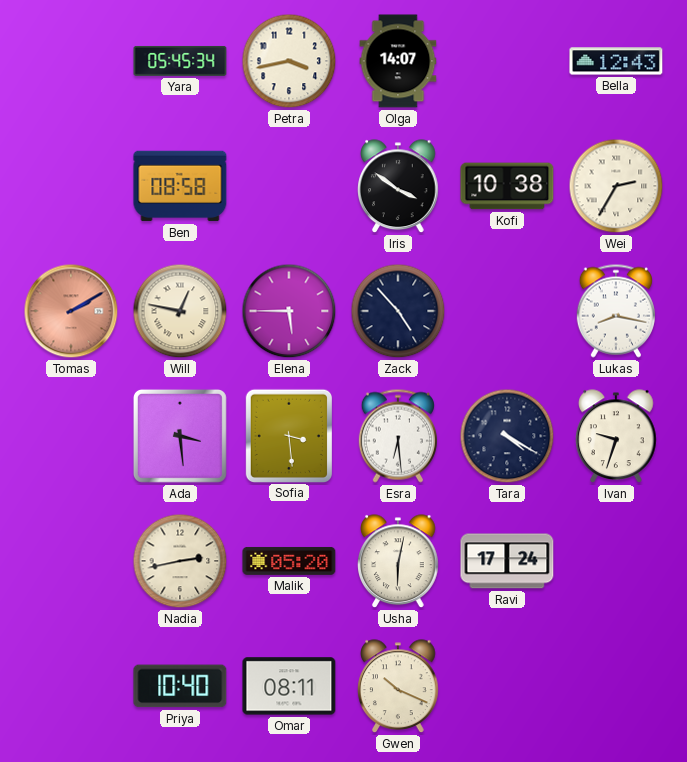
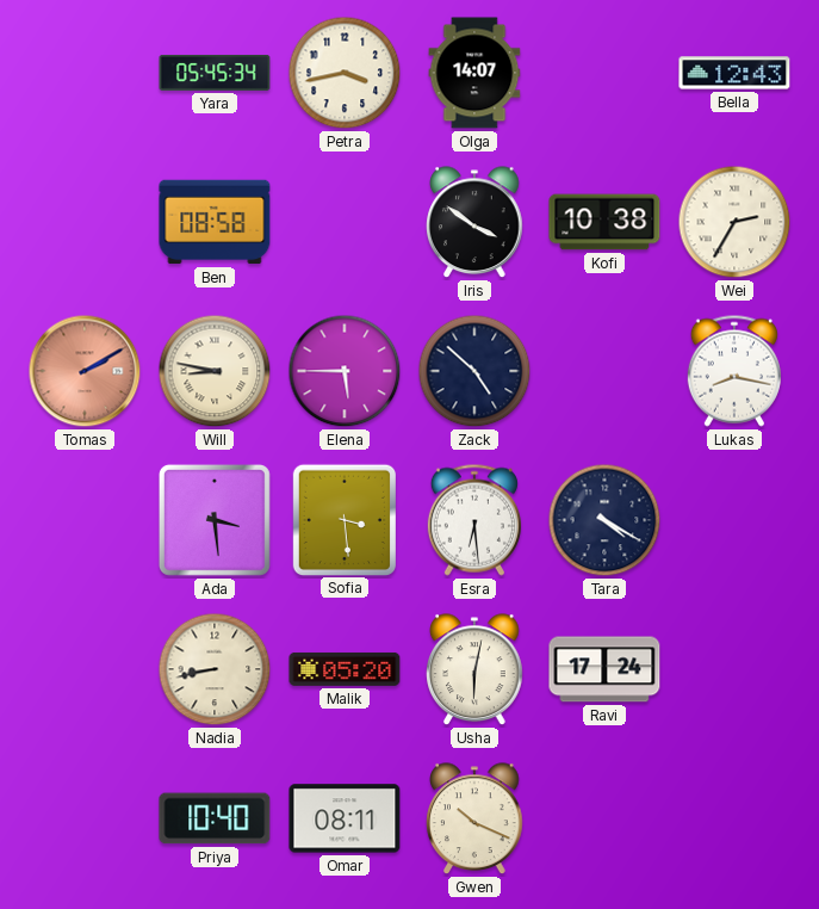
Will: 12:47 -> 8:47
Zack: 4:53 -> 4:52
Ivan: 9:33 -> none
Nadia: 2:43 -> 8:43
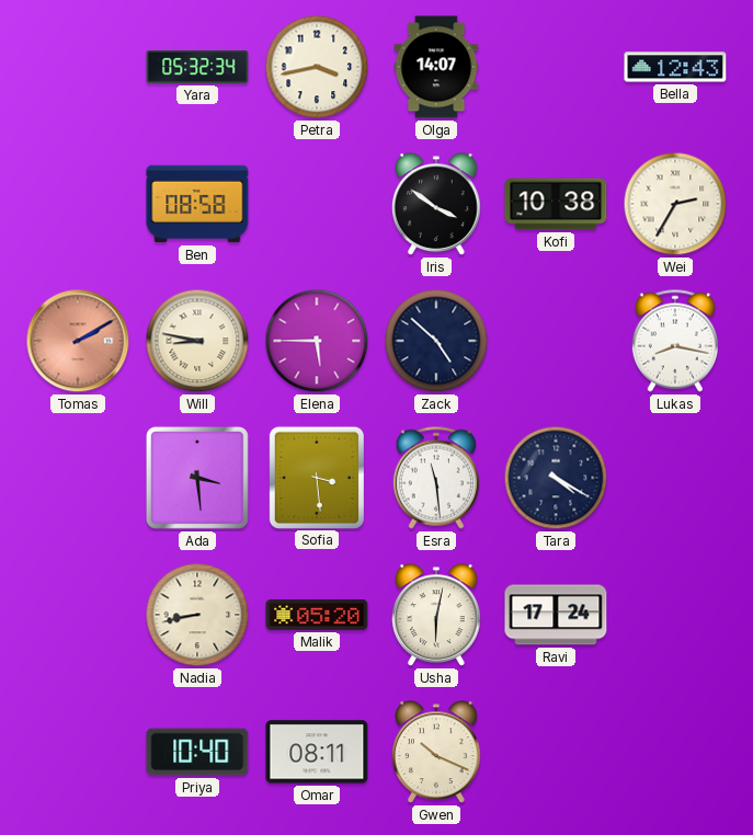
Yara: 05:45 -> 05:32
Esra: 6:29 -> 11:29
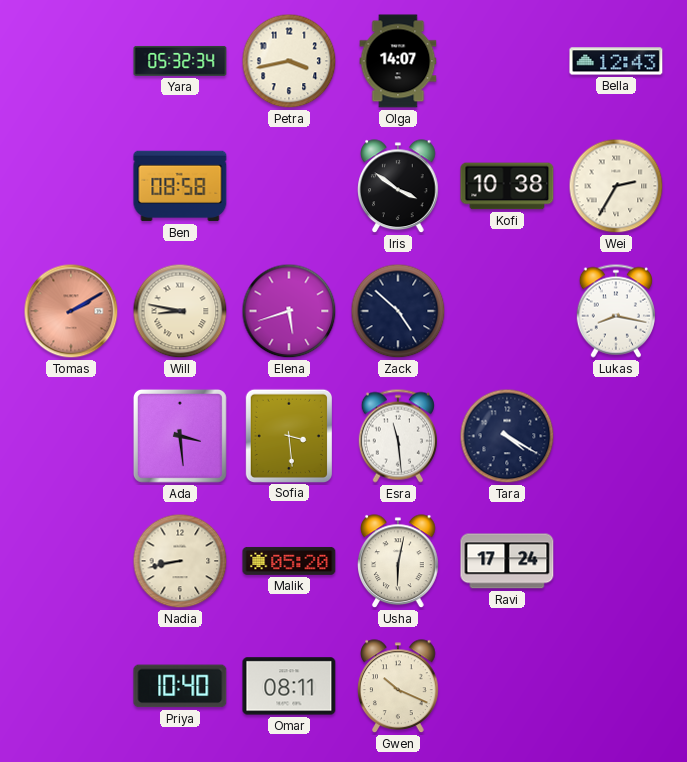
Elena: 5:45 -> 5:42
